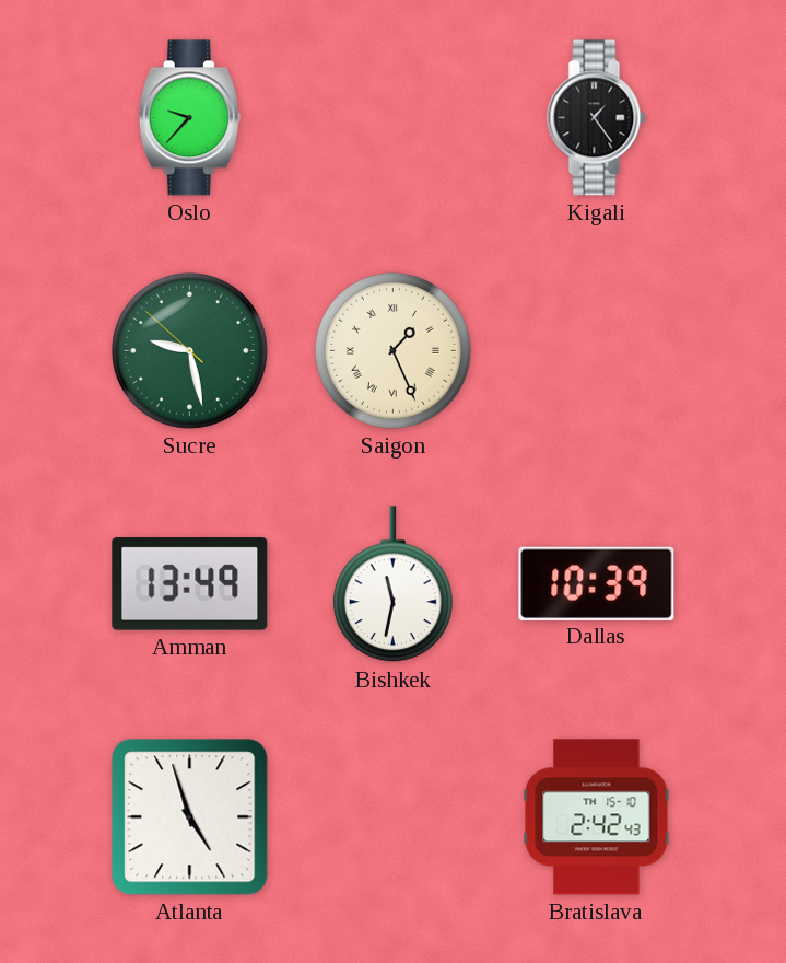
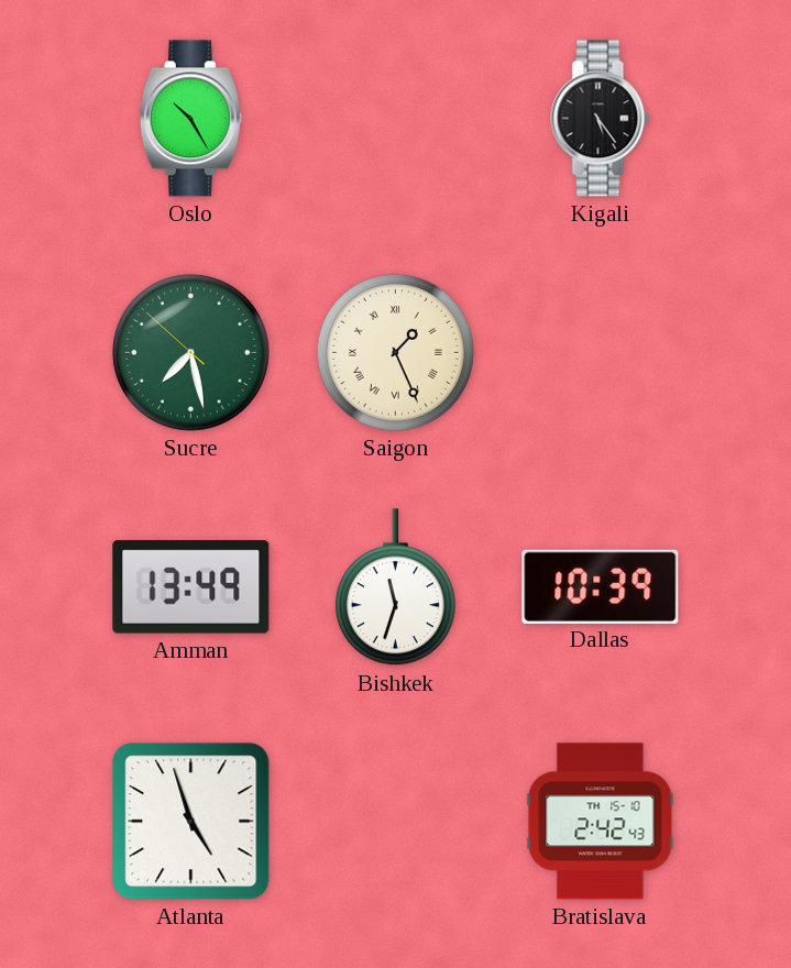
Oslo: 9:37 -> 10:25
Kigali: 1:24 -> 5:24
Sucre: 9:27 -> 7:27
Bishkek: 11:32 -> 11:33
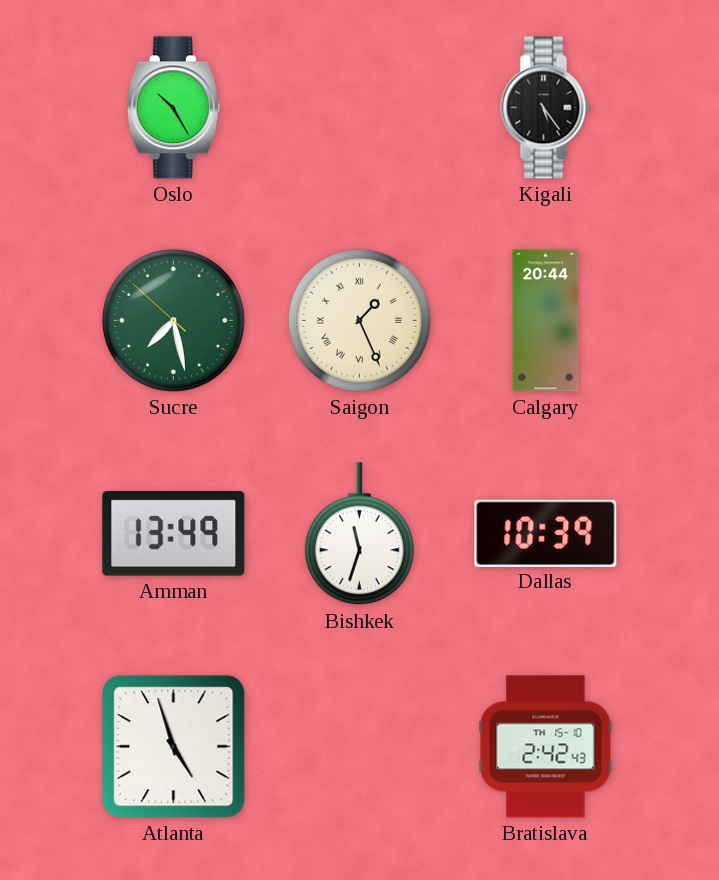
Calgary: none -> 20:44
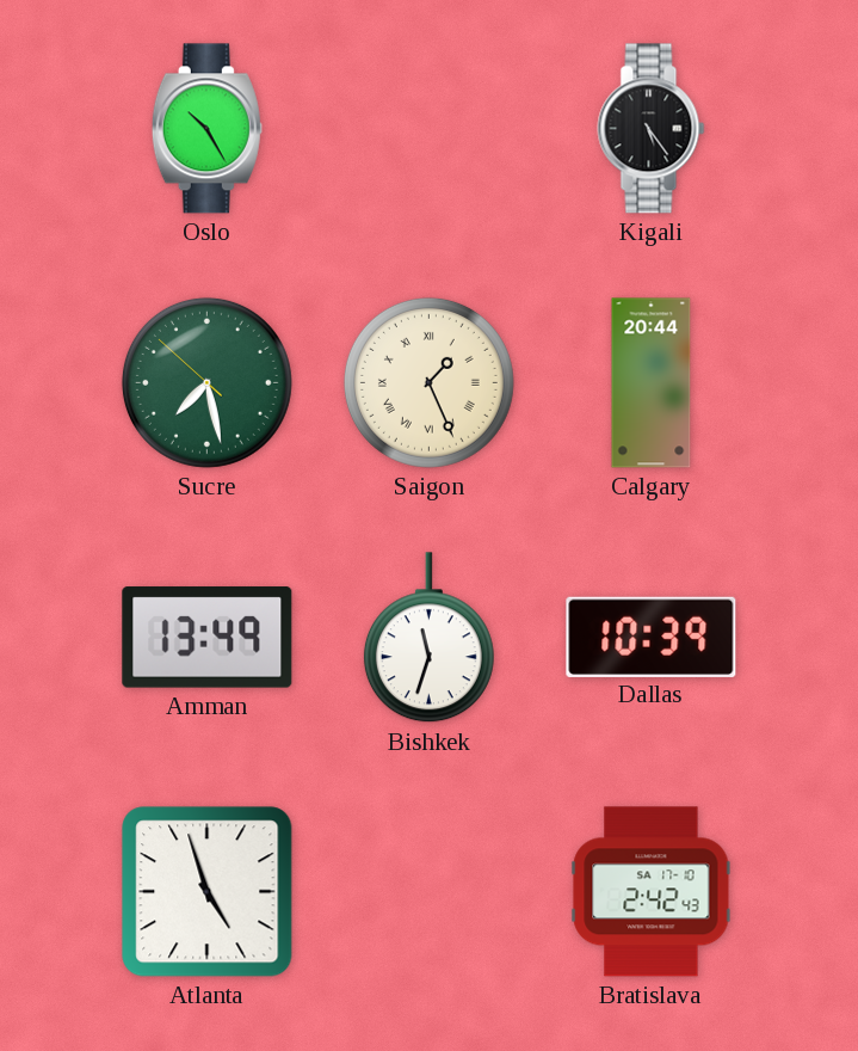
Bratislava date: TH 15-10 -> SA 17-10
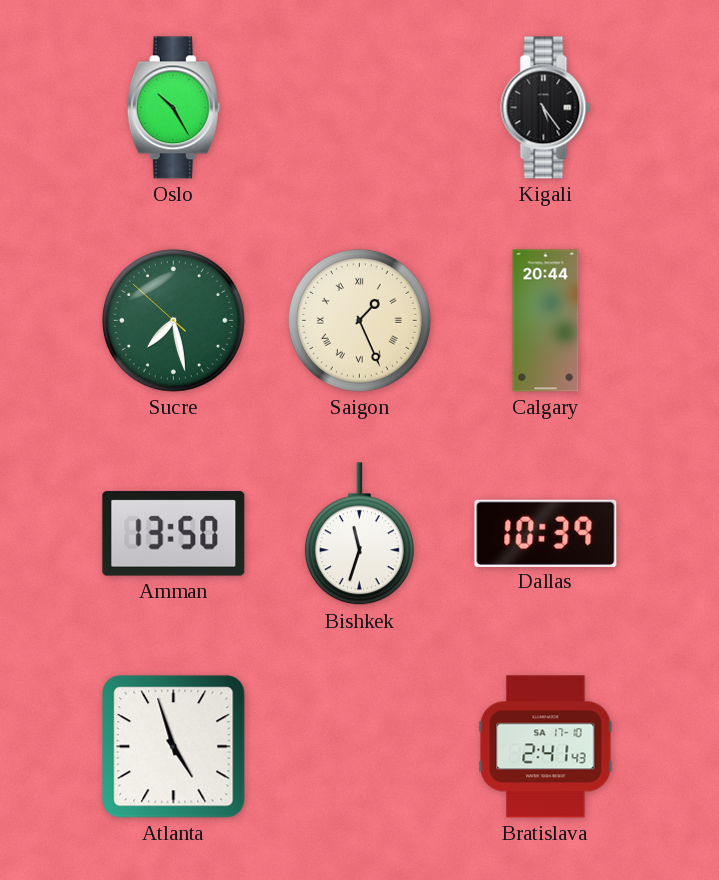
Amman: 13:49 -> 13:50
Bratislava: 2:42 -> 2:41
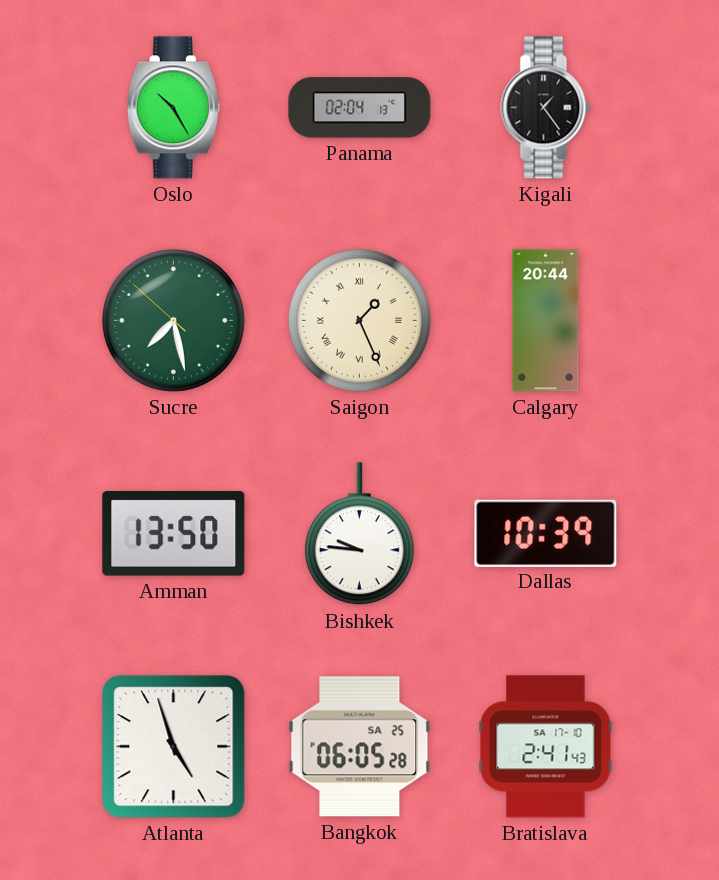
Panama: none -> 02:04
Kigali: 5:24 -> 1:24
Bishkek: 11:33 -> 9:46
Bangkok: none -> 06:05
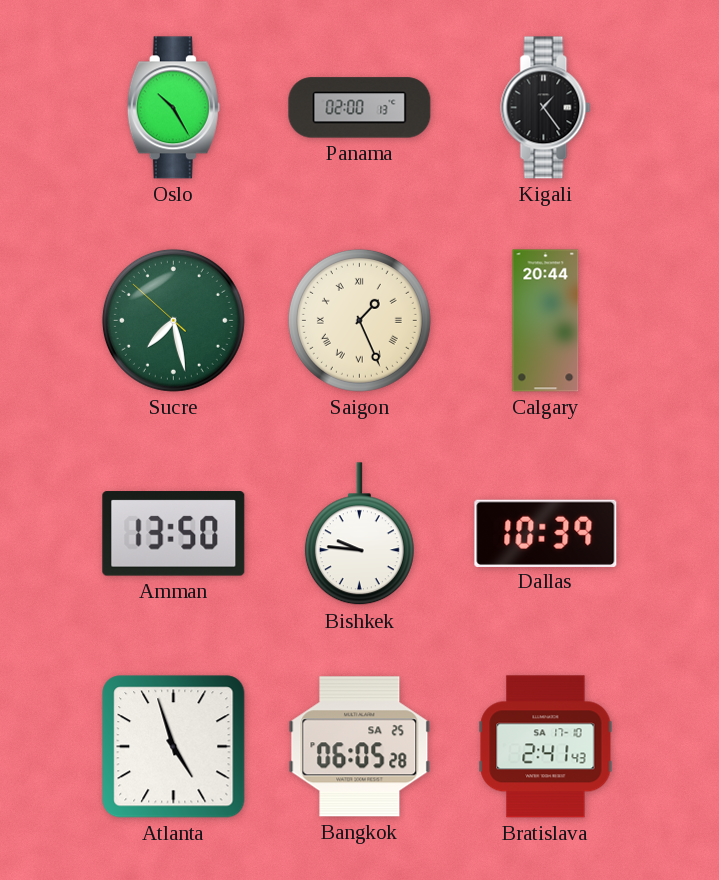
Panama: 02:04 -> 02:00
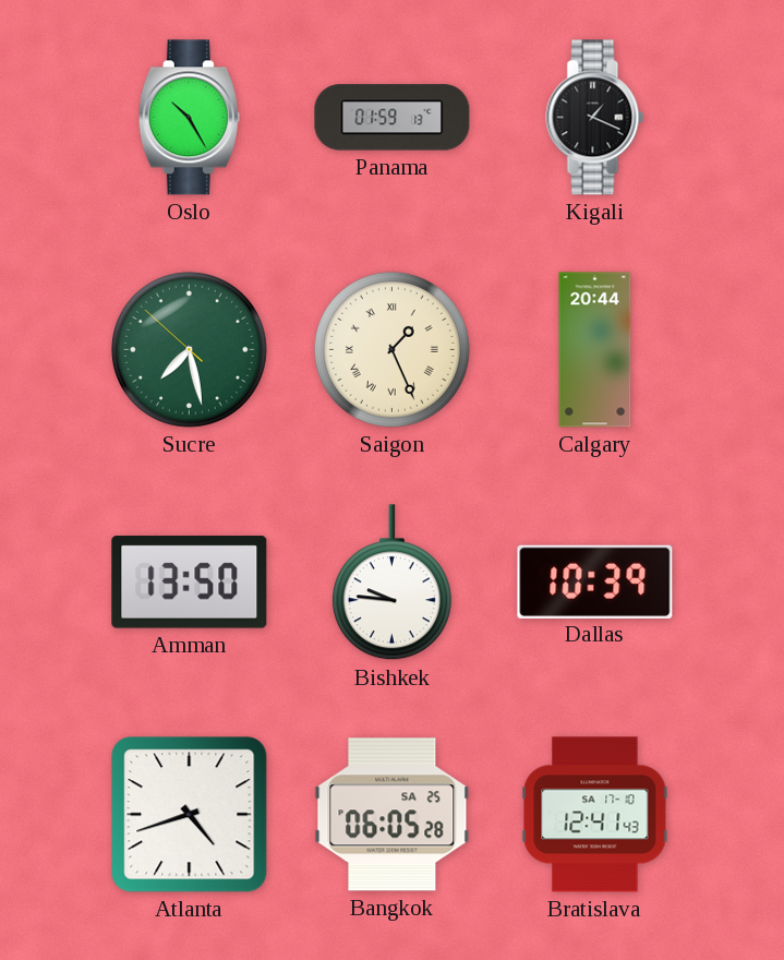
Panama: 02:00 -> 01:59
Kigali: 1:24 -> 1:19
Atlanta: 4:57 -> 4:42
Bratislava: 2:41 -> 12:41
